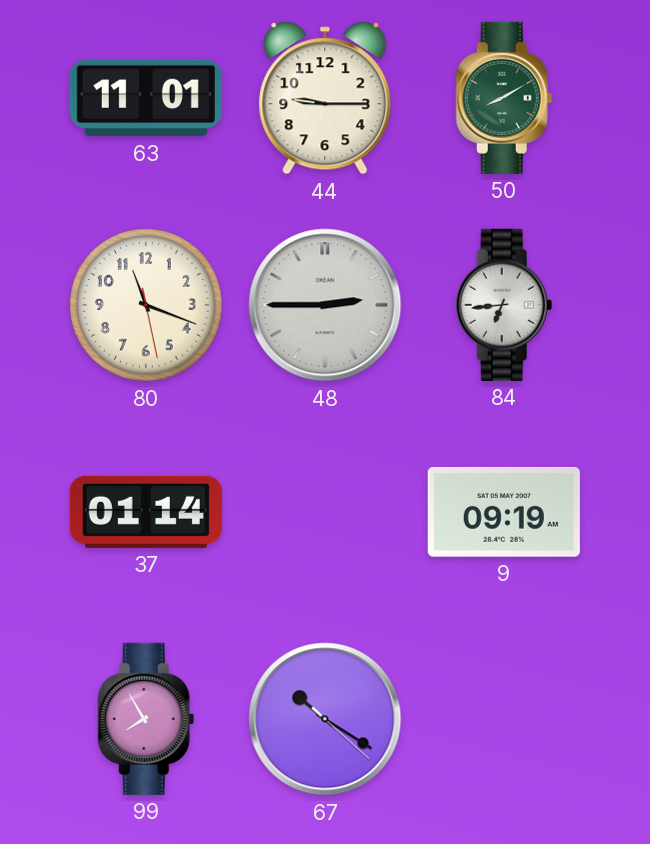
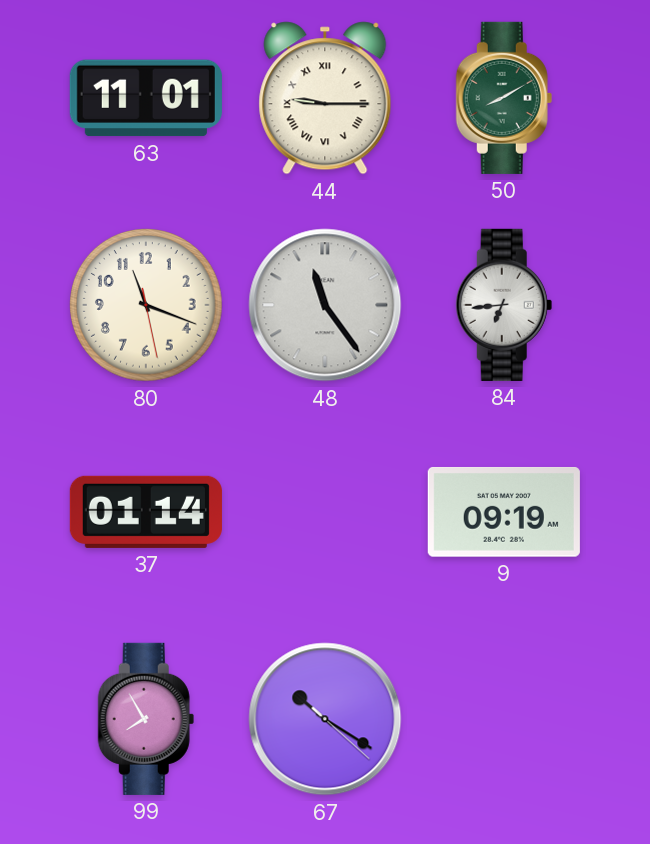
44 numerals: Arabic -> Roman
48: 2:45 -> 11:24
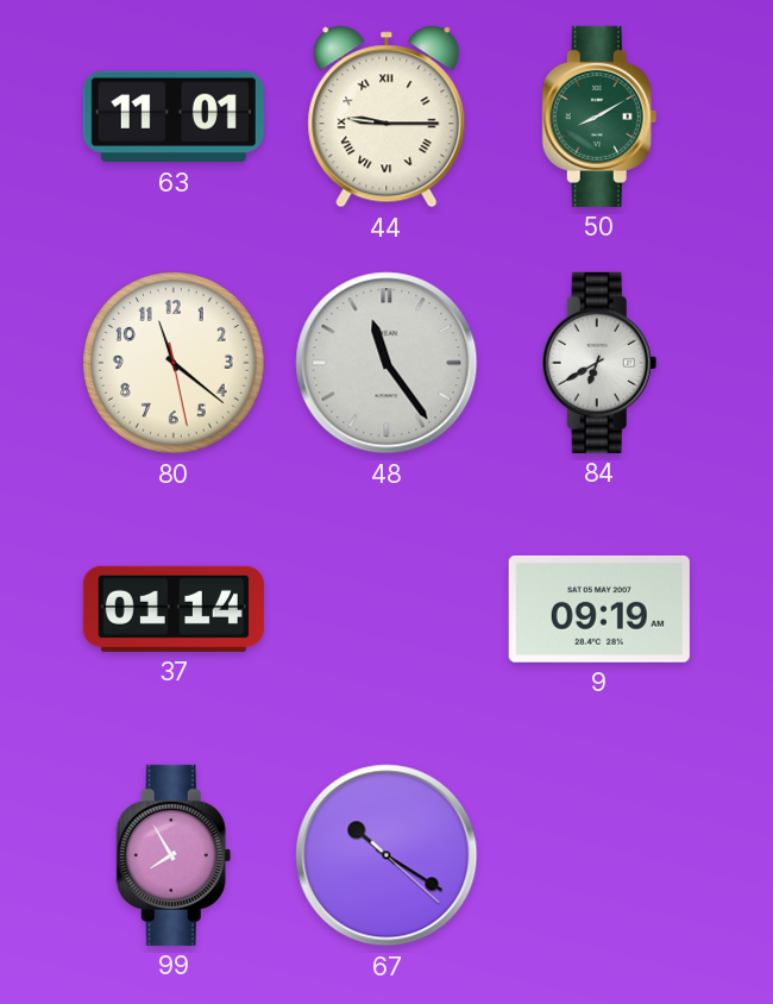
80: 11:18 -> 11:21
84: 6:44 -> 6:40
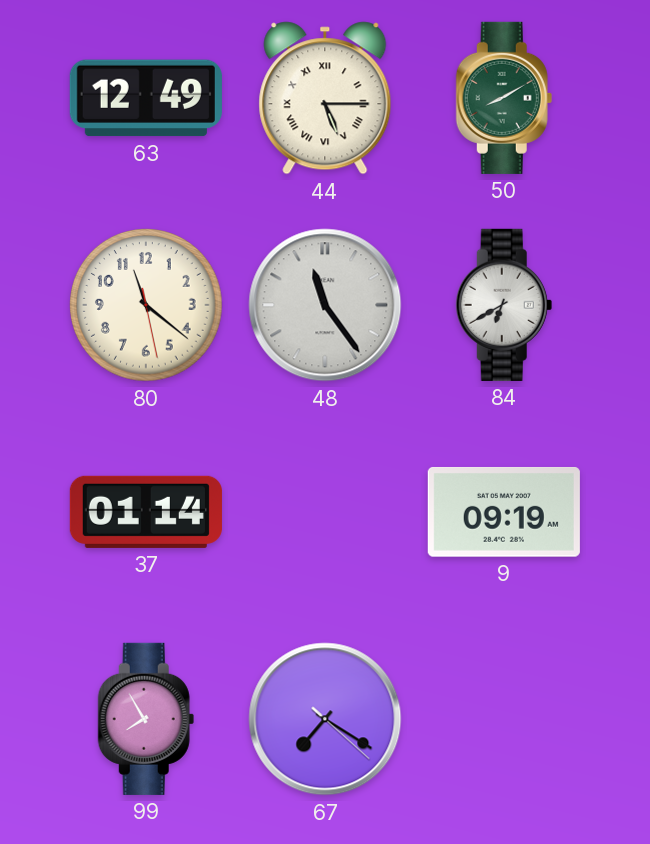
63: 11:01 -> 12:49
44: 9:15 -> 5:15
67: 10:20 -> 7:20
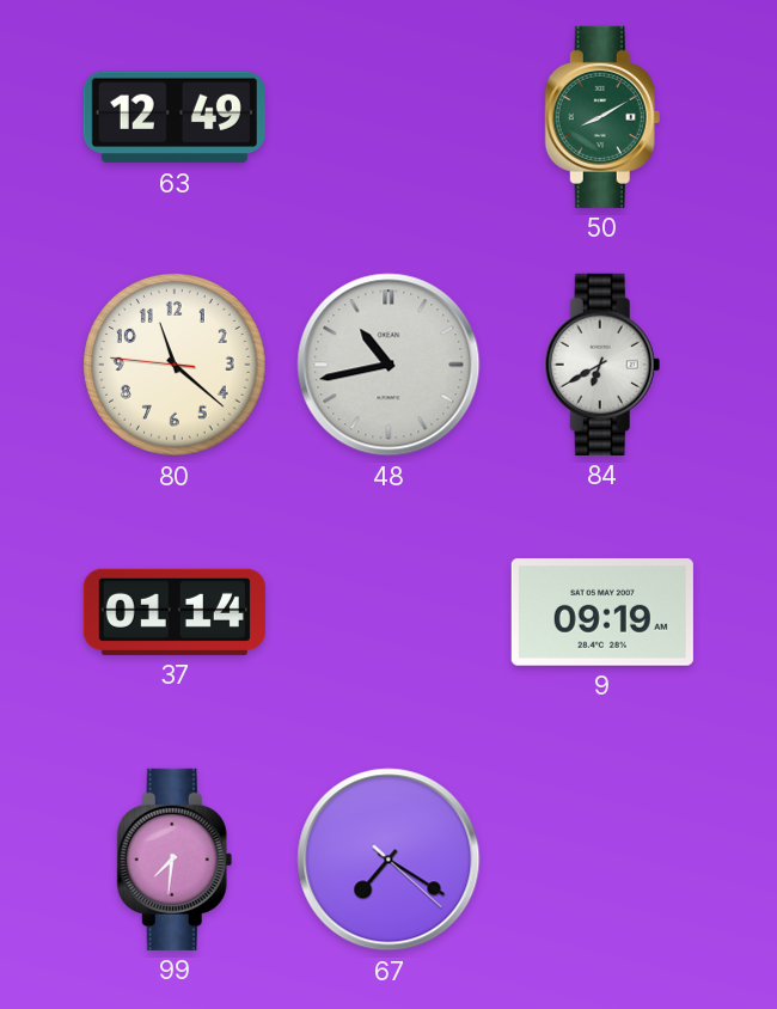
44: 5:15 -> none
80: 11:21:28 -> 11:21:46
48: 11:24 -> 10:43
99: 7:55 -> 7:31
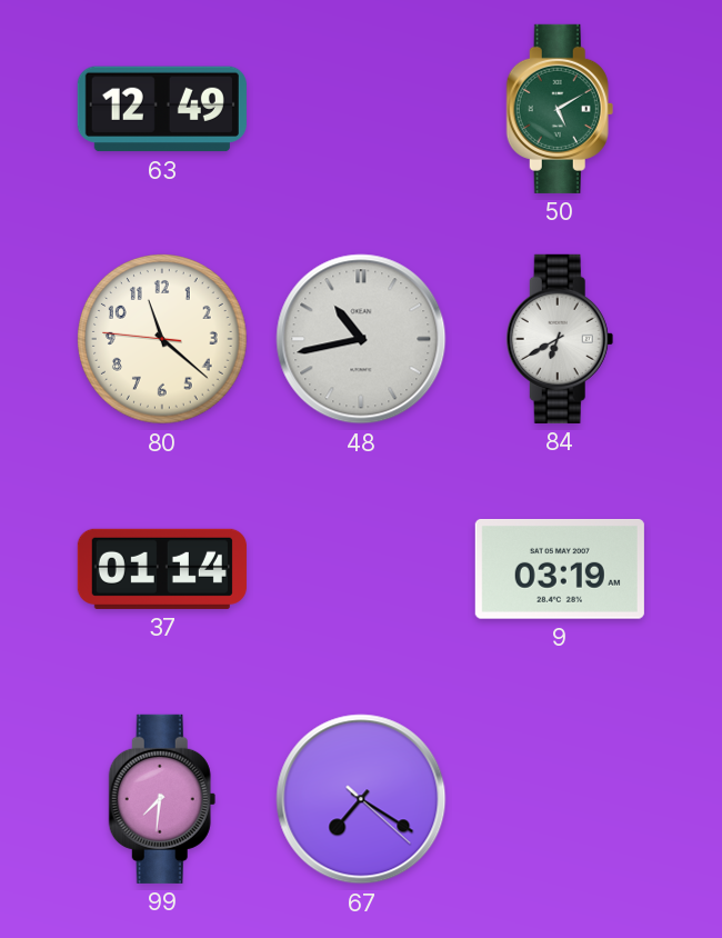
50: 8:10 -> 5:10
9: 09:19 -> 03:19
